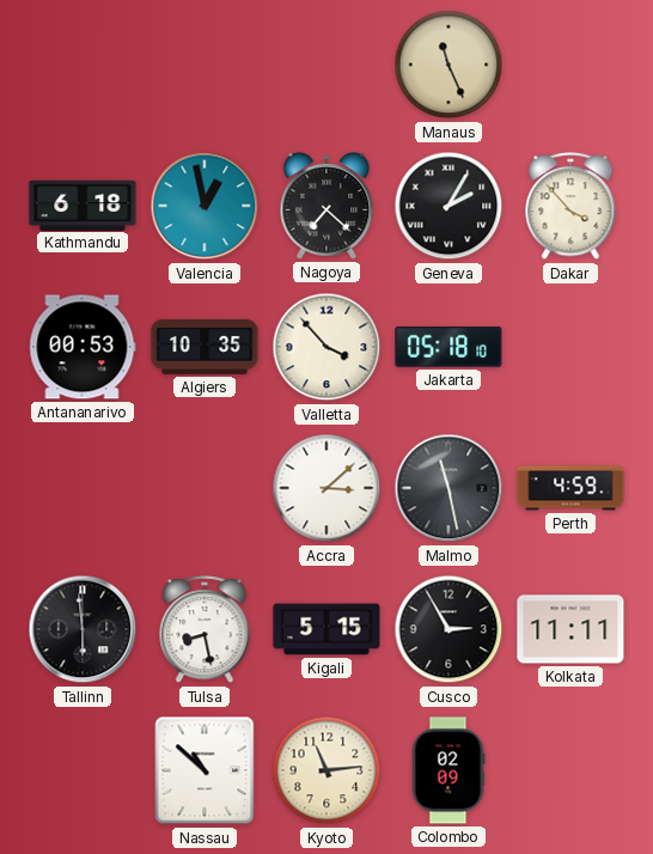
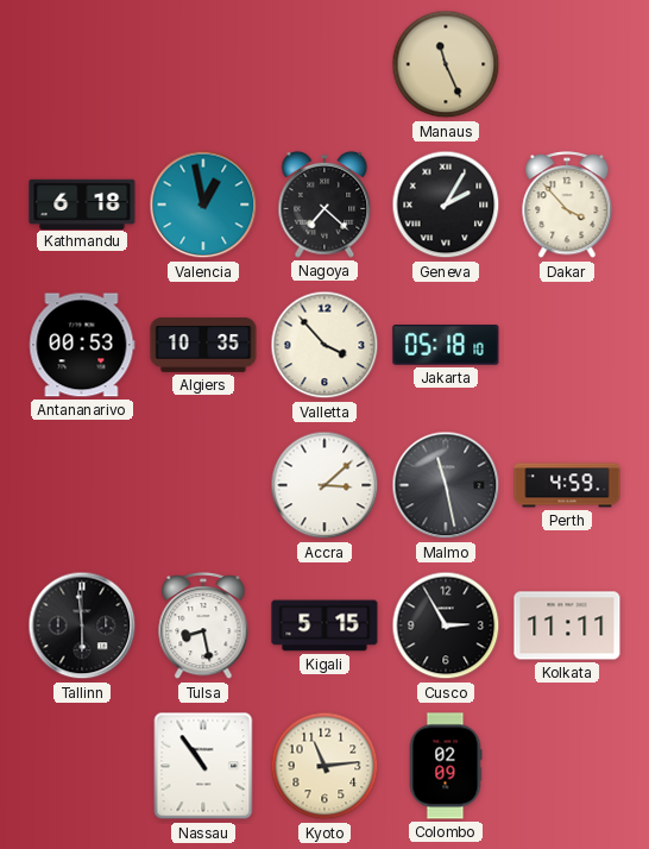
Nassau: 10:52 -> 10:54
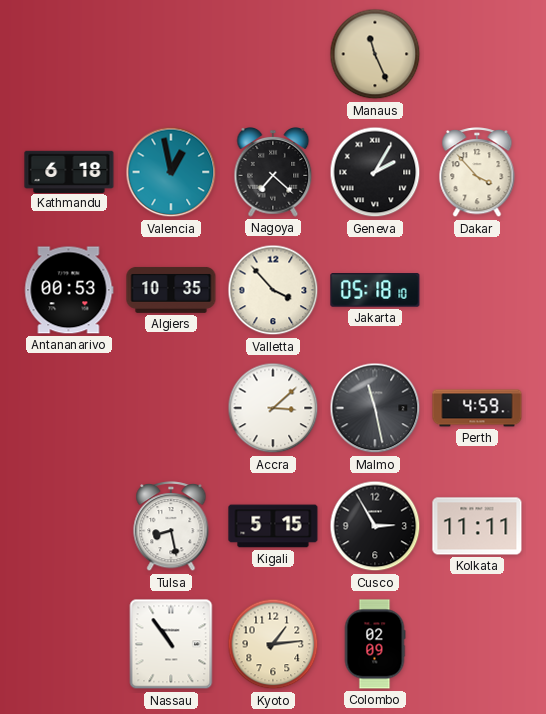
Tallinn: 5:59 -> none
Kyoto: 11:14 -> 1:14
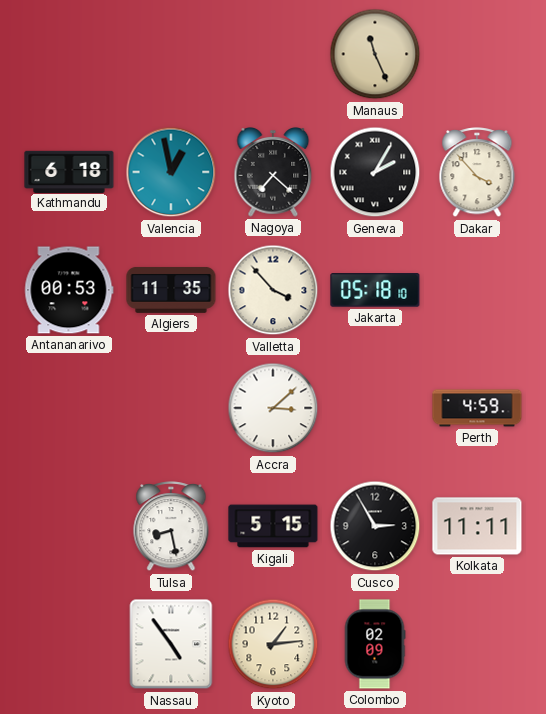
Algiers: 10:35 -> 11:35
Malmo: 11:28 -> none
Nassau: 10:54 -> 4:54
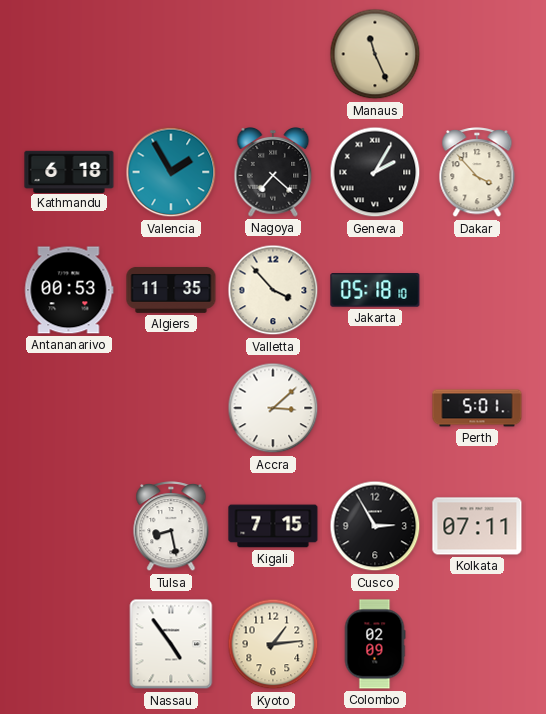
Valencia: 12:58 -> 1:55
Perth: 4:59 -> 5:01
Kigali: 5:15 -> 7:15
Kolkata: 11:11 -> 07:11
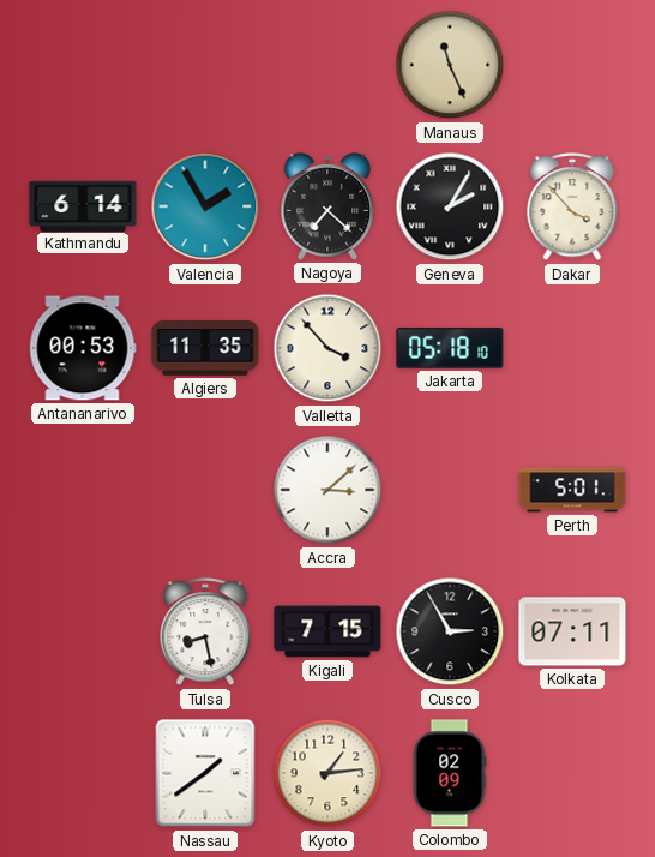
Kathmandu: 6:18 -> 6:14
Nassau: 4:54 -> 1:39
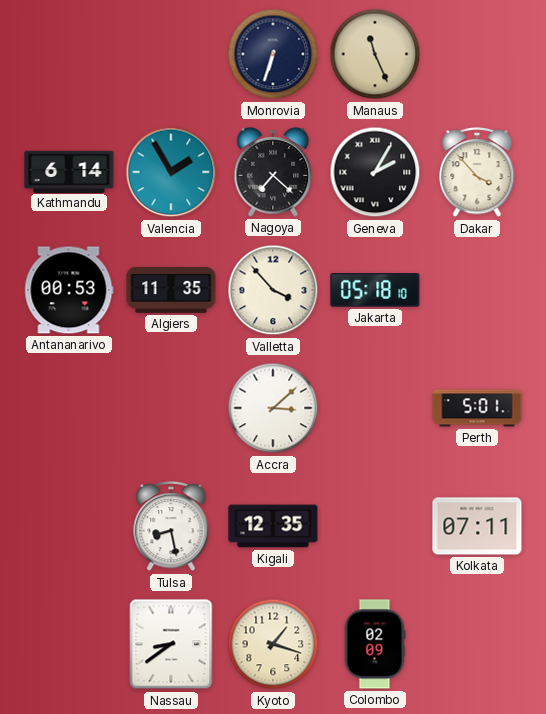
Monrovia: none -> 6:33
Kigali: 7:15 -> 12:35
Cusco: 2:55 -> none
Nassau: 1:39 -> 8:39
Kyoto: 1:14 -> 1:18
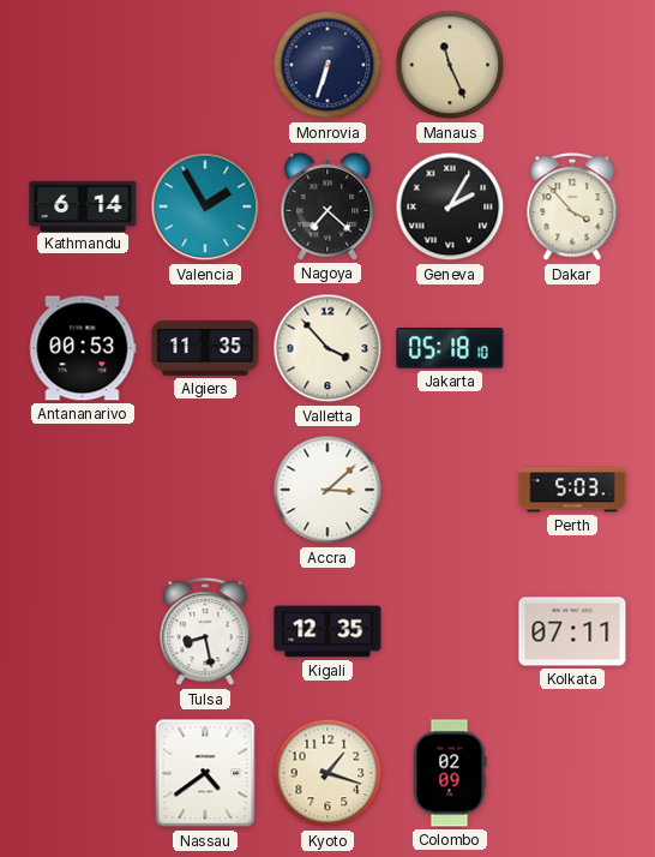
Perth: 5:01 -> 5:03
Nassau: 8:39 -> 4:39
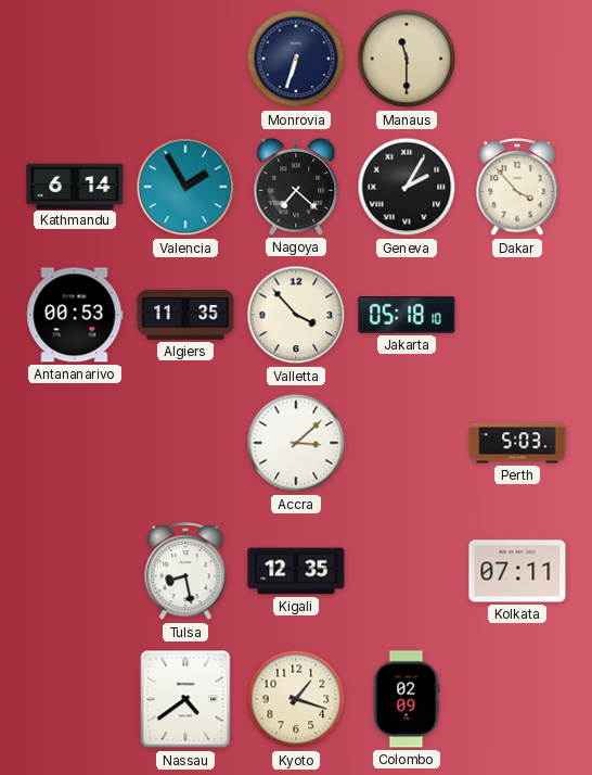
Manaus: 11:26 -> 11:30
